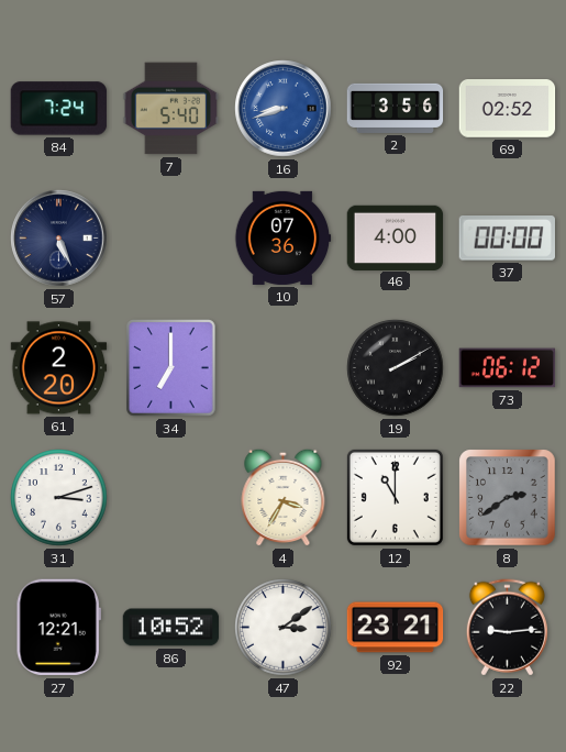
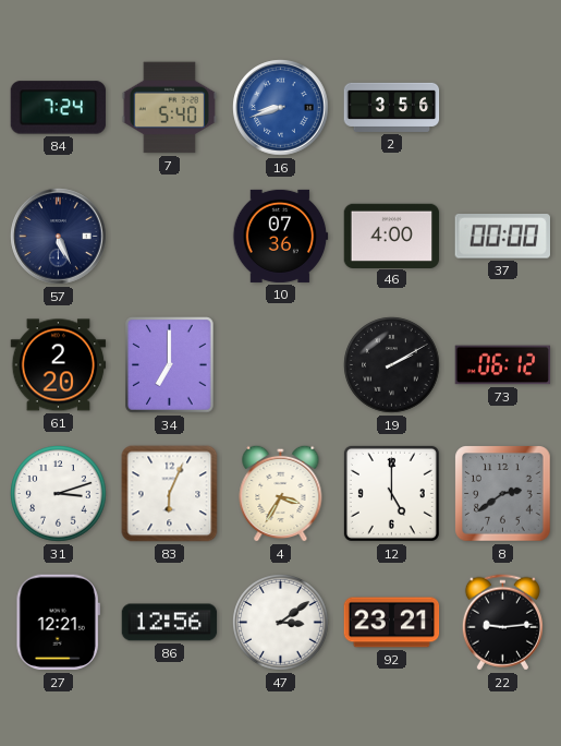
69: 02:52 -> none
83: none -> 6:04
12: 11:00 -> 5:00
86: 10:52 -> 12:56
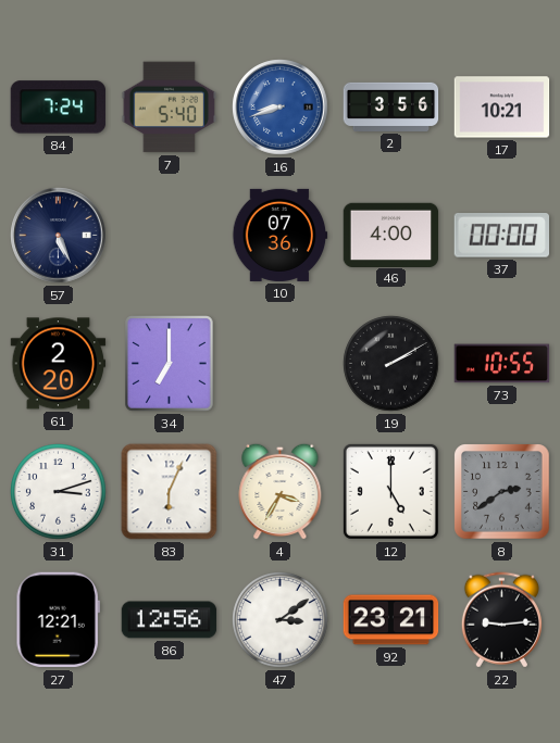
17: none -> 10:21
73: 06:12 -> 10:55
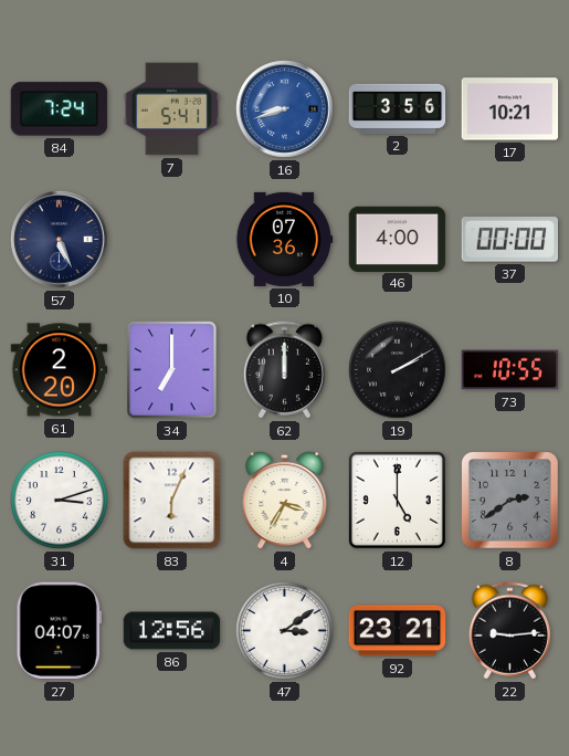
7: 5:40 -> 5:41
62: none -> 12:00
27: 12:21 -> 04:07
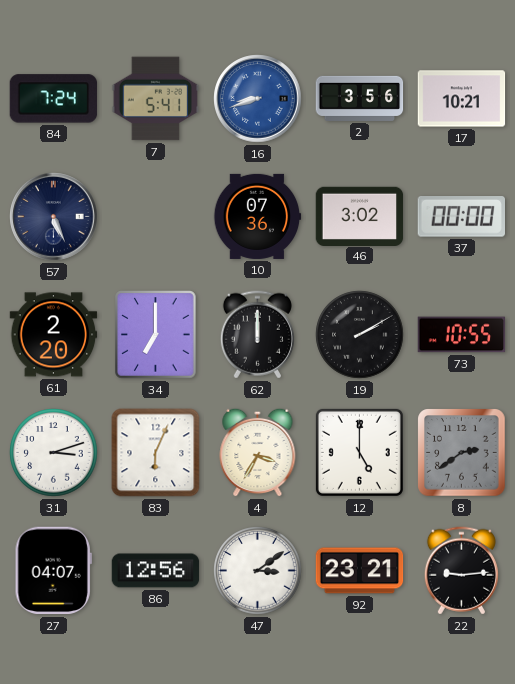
46: 4:00 -> 3:02
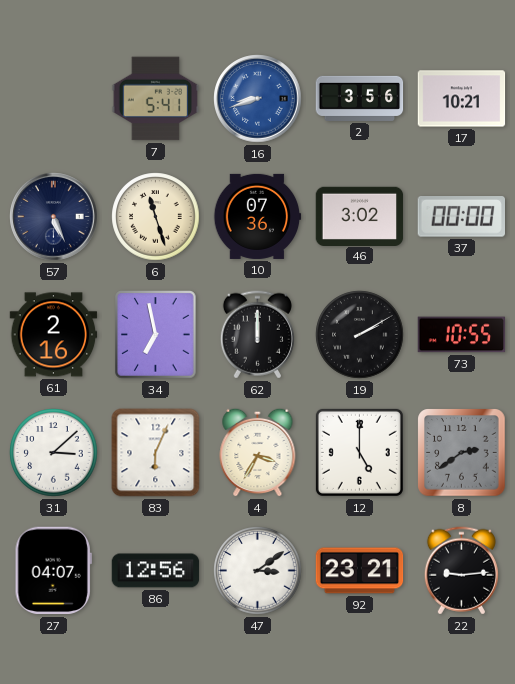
84: 7:24 -> none
6: none -> 11:27
61: 2:20 -> 2:16
34: 7:00 -> 6:58
31: 3:12 -> 3:08
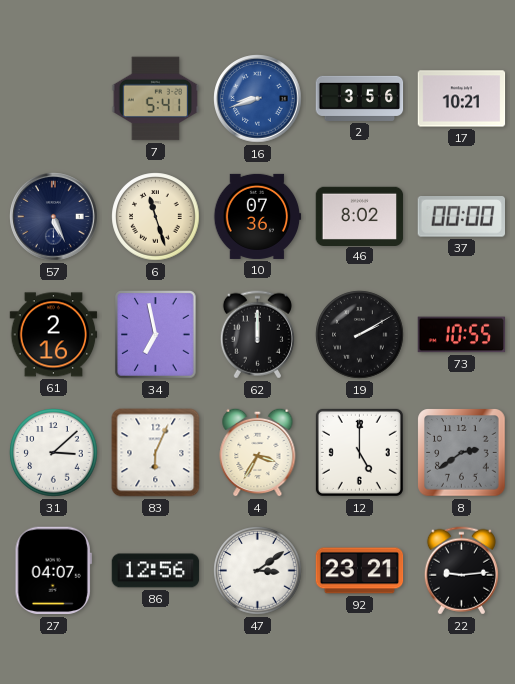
46: 3:02 -> 8:02
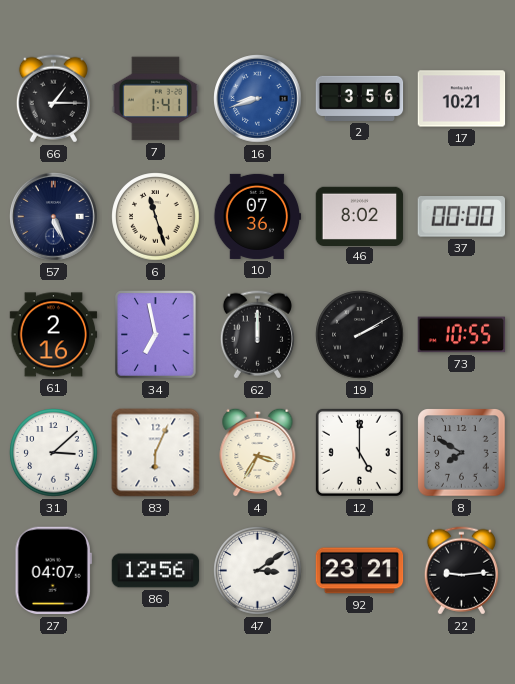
66: none -> 1:15
7: 5:41 -> 1:41
8: 2:39 -> 7:50
